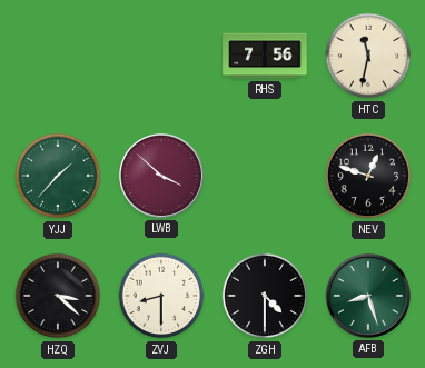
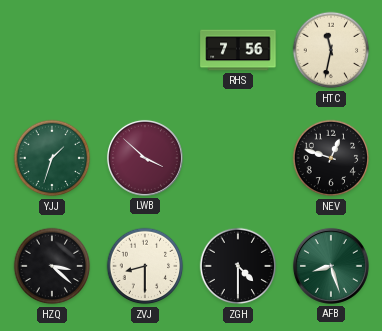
YJJ: 1:37 -> 1:33
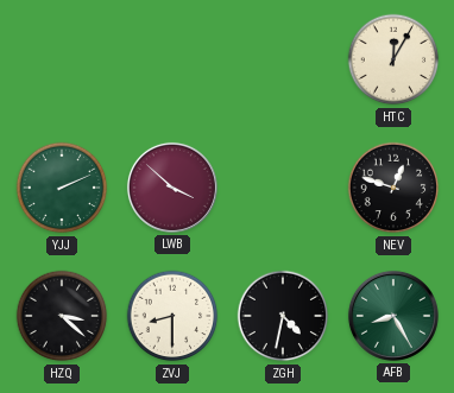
RHS: 7:56 -> none
HTC: 11:32 -> 12:05
YJJ: 1:33 -> 2:11
ZGH: 4:30 -> 4:32
AFB: 8:27 -> 8:25
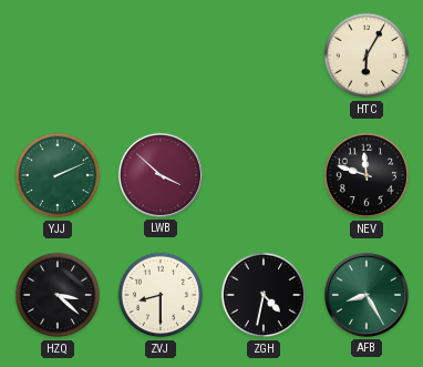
HTC: 12:05 -> 6:05
NEV: 12:48 -> 11:48
